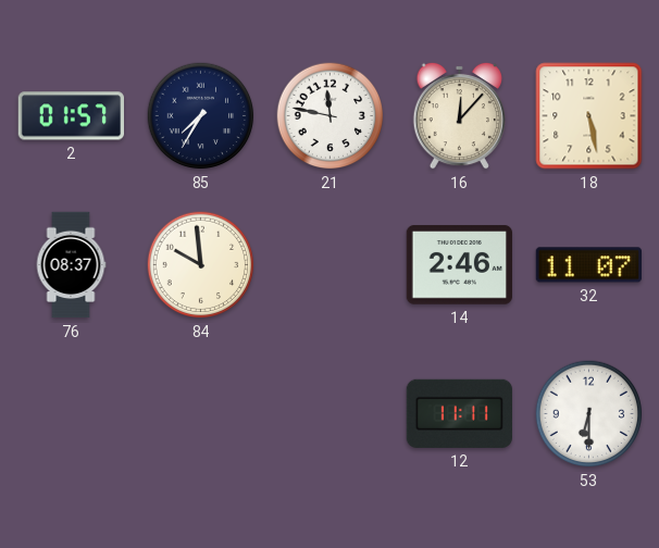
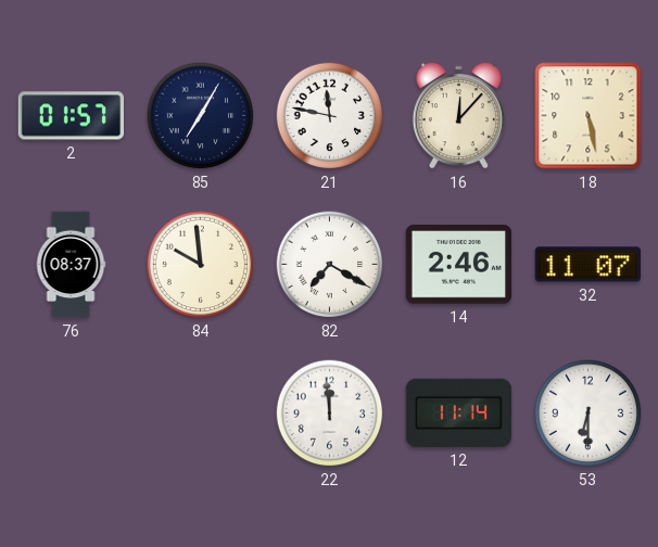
85: 7:35 -> 7:05
82: none -> 7:20
22: none -> 11:59
12: 11:11 -> 11:14
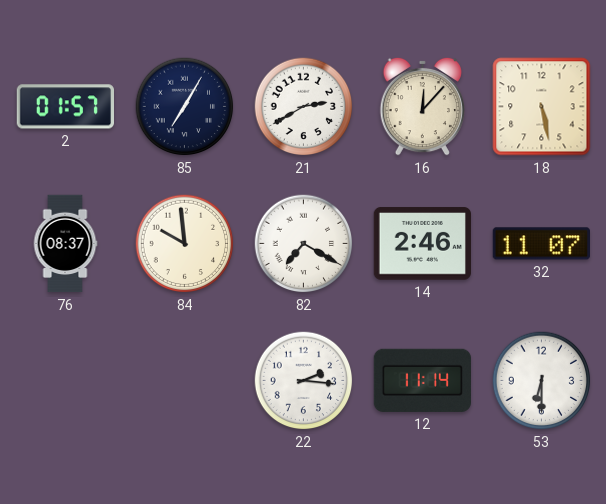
21: 11:47 -> 2:40
22: 11:59 -> 2:16
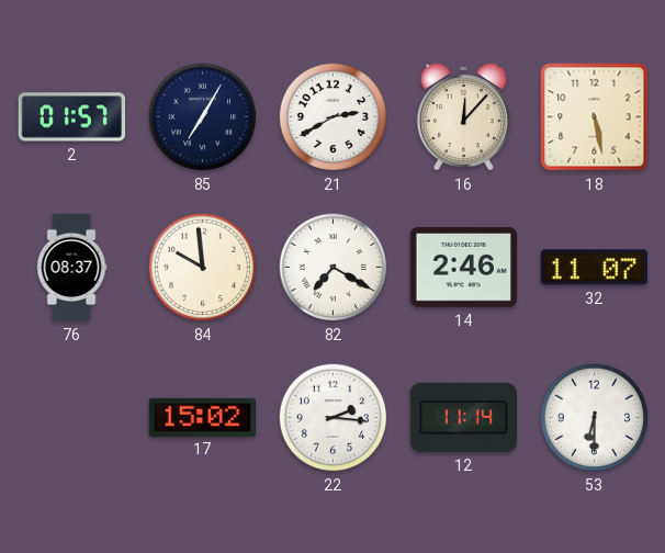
17: none -> 15:02
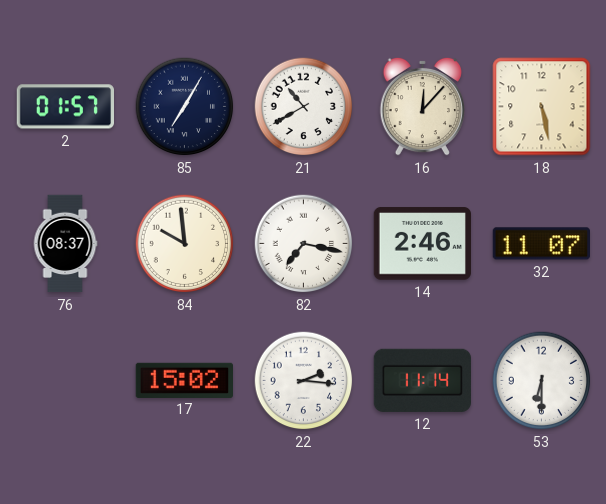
21: 2:40 -> 10:40
82: 7:20 -> 7:17
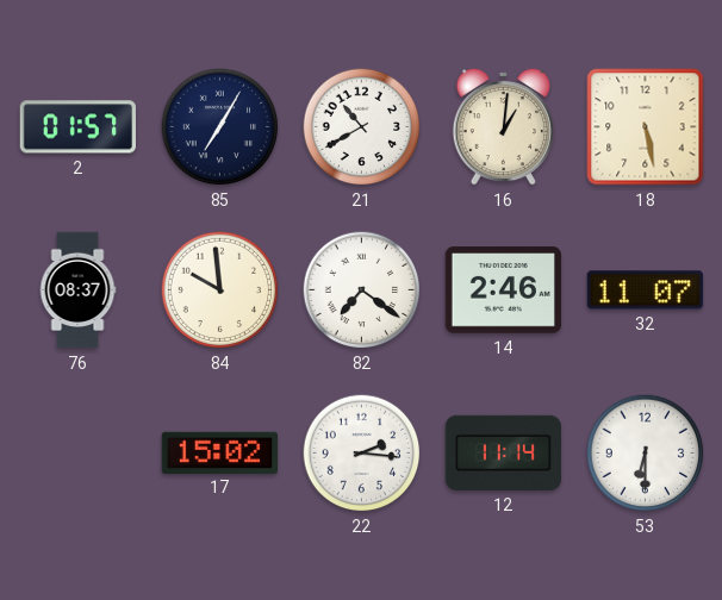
16: 12:07 -> 1:01
82: 7:17 -> 7:21
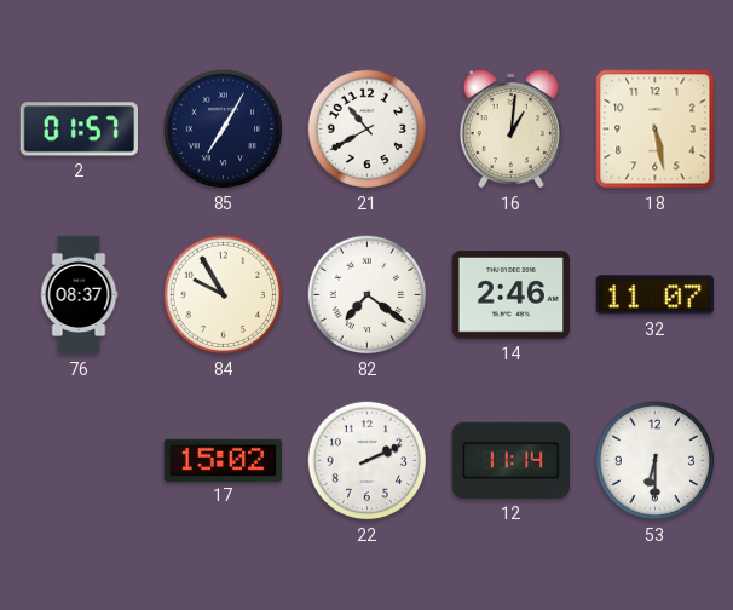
84: 9:59 -> 9:55
22: 2:16 -> 2:11
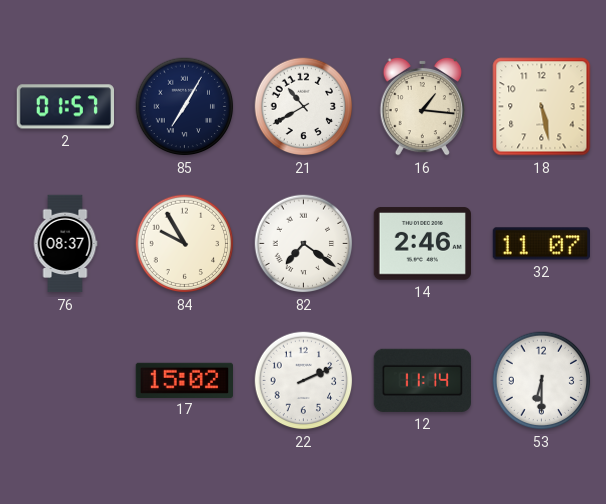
16: 1:01 -> 1:16
